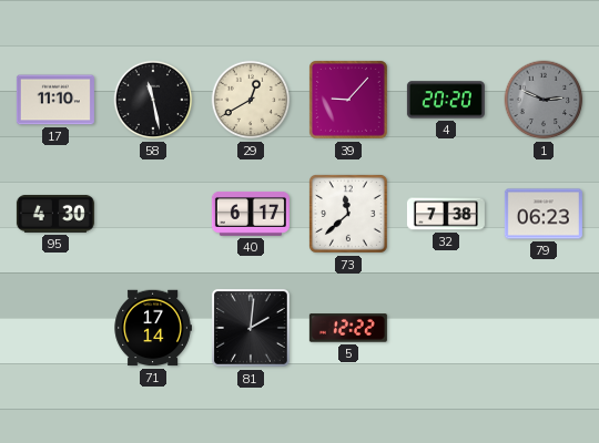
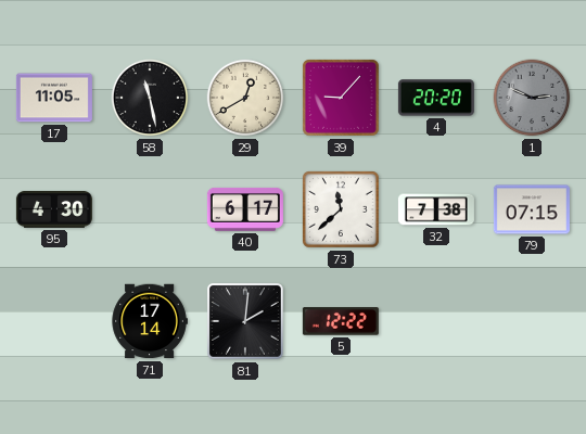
17: 11:10 -> 11:05
79: 06:23 -> 07:15
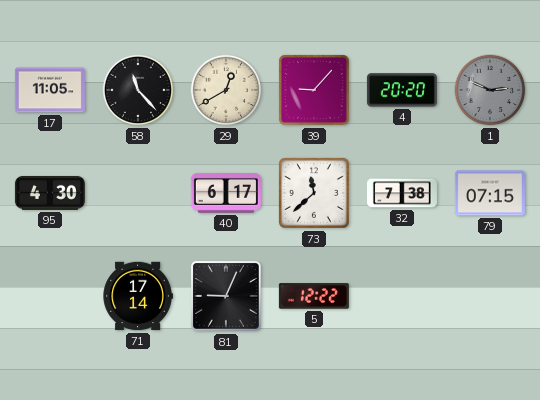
58: 11:28 -> 11:23
81: 2:01 -> 9:04
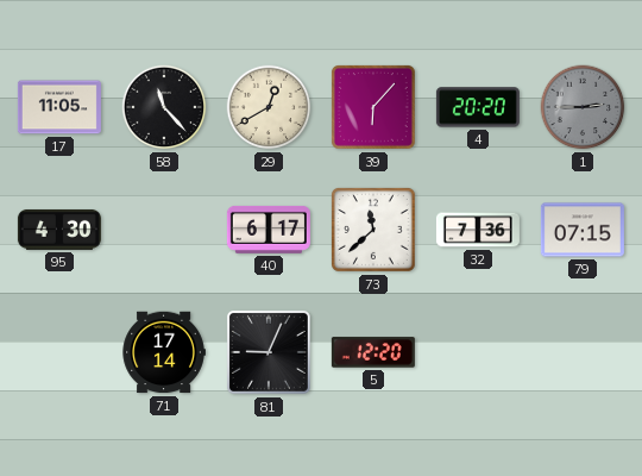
39: 9:07 -> 6:07
1: 2:49 -> 2:45
32: 7:38 -> 7:36
5: 12:22 -> 12:20
